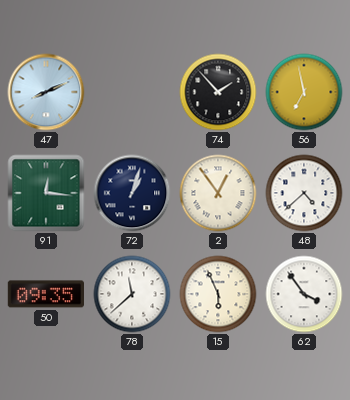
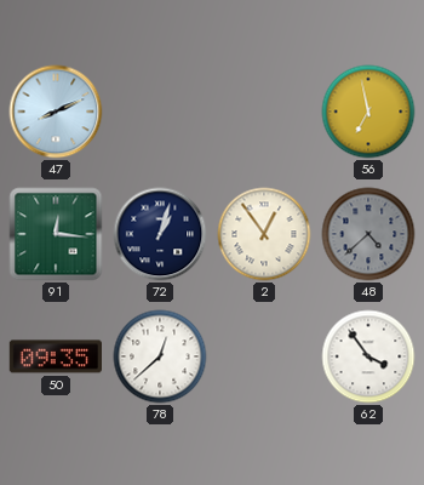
74: 1:53 -> none
48 dial: white -> grey
78: 11:38 -> 12:38
15: 5:56 -> none
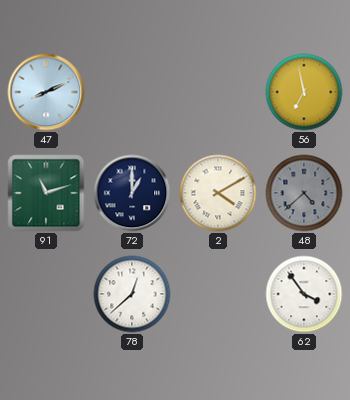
91: 12:16 -> 11:12
72: 1:03 -> 1:00
2: 12:54 -> 4:10
50: 09:35 -> none
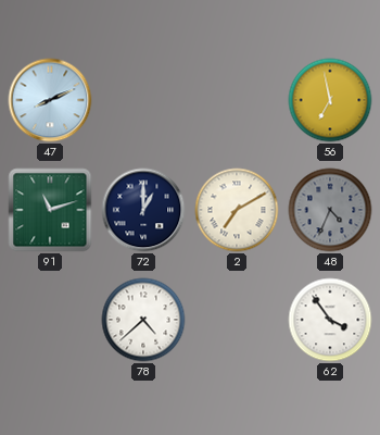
2: 4:10 -> 7:10
48: 4:38 -> 4:34
78: 12:38 -> 4:38
